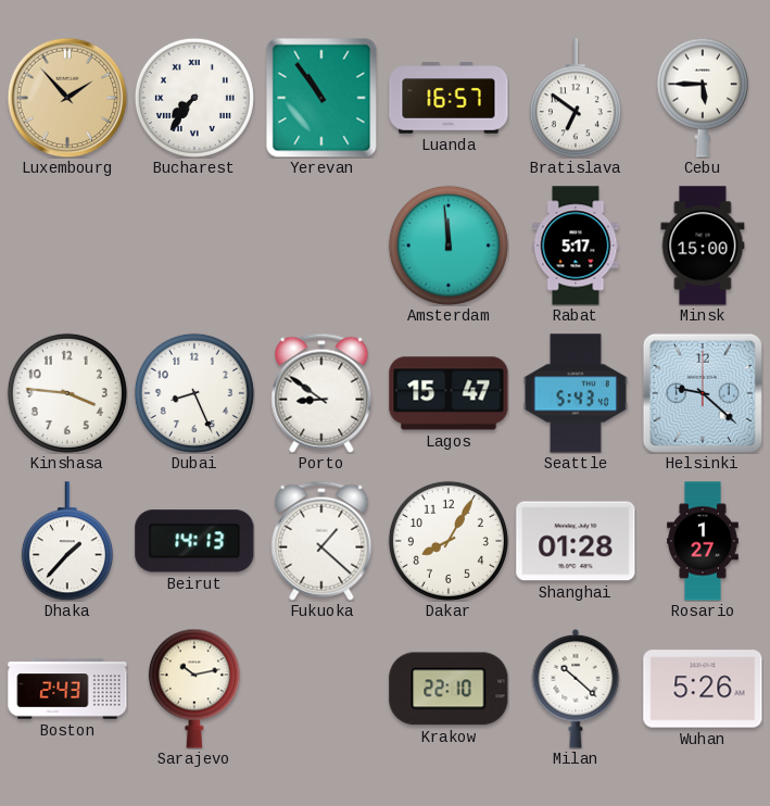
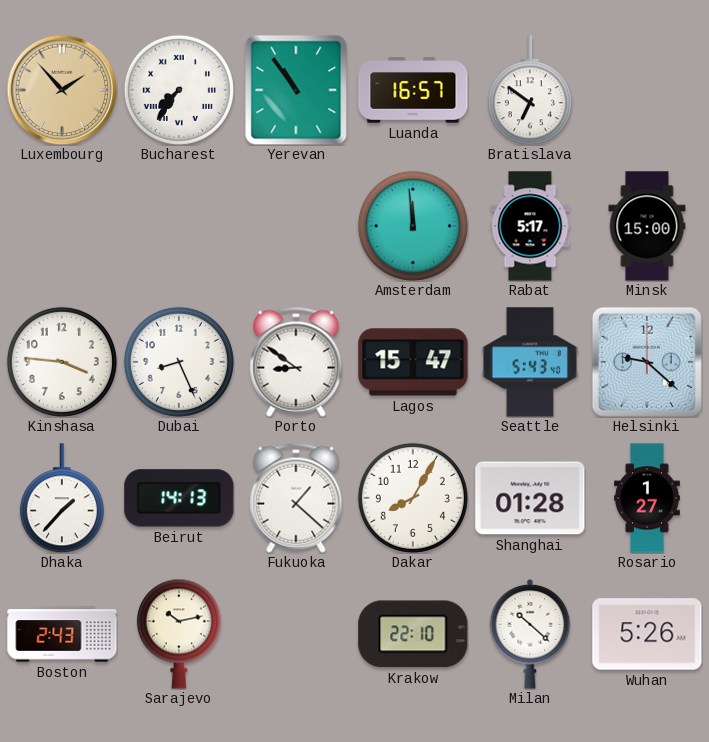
Cebu: 5:45 -> none
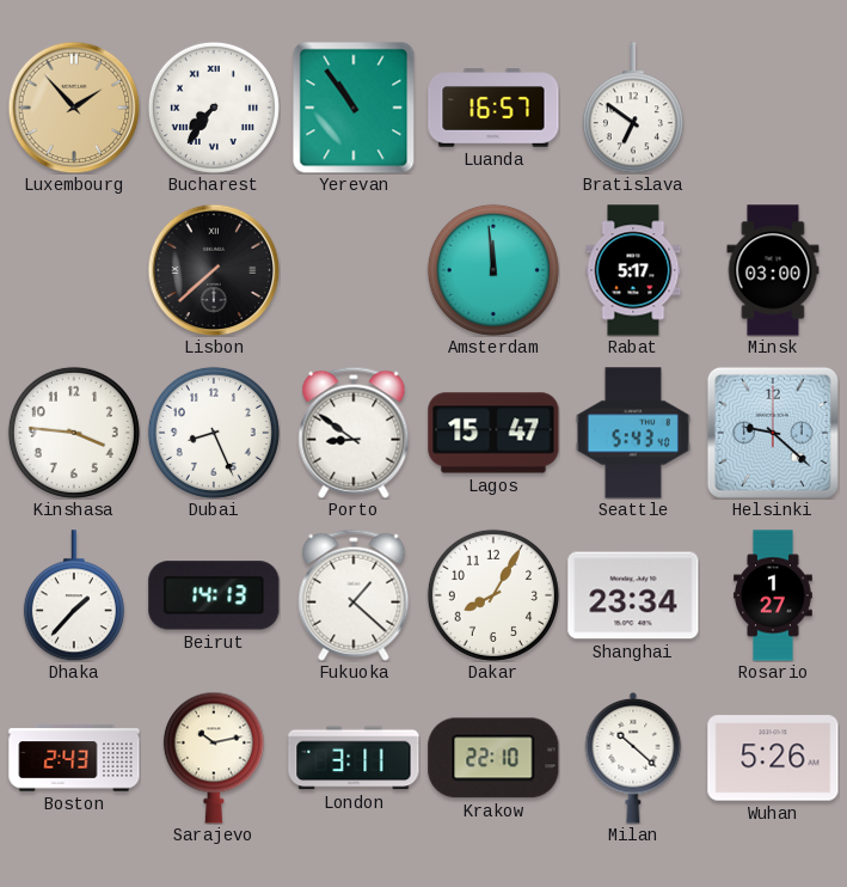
Lisbon: none -> 7:38
Minsk: 15:00 -> 03:00
Shanghai: 01:28 -> 23:34
London: none -> 3:11
